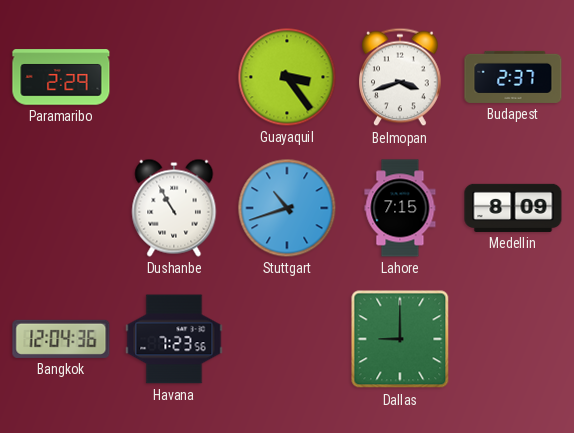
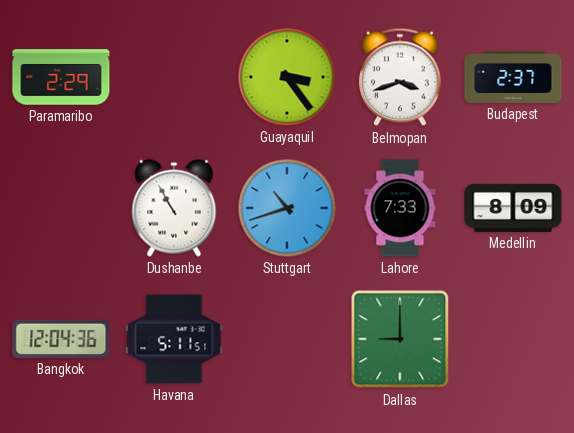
Lahore: 7:15 -> 7:33
Havana: 7:23 -> 5:11
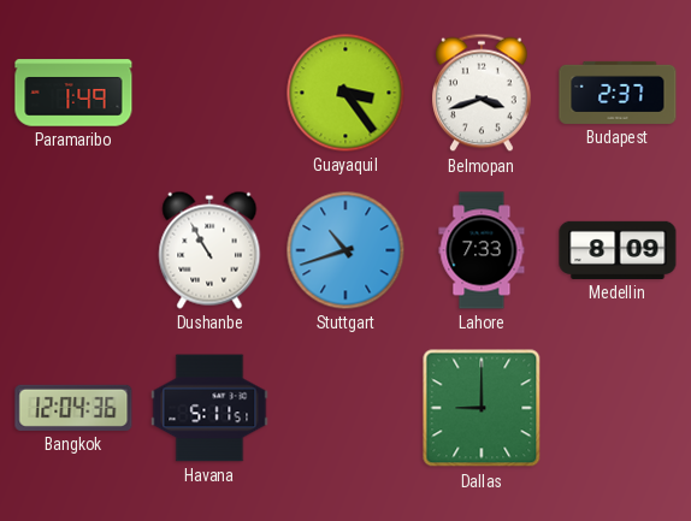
Paramaribo: 2:29 -> 1:49
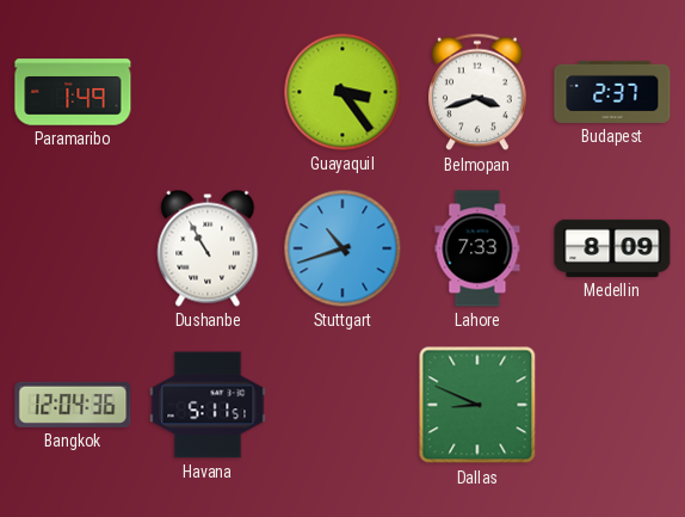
Dallas: 9:00 -> 8:49
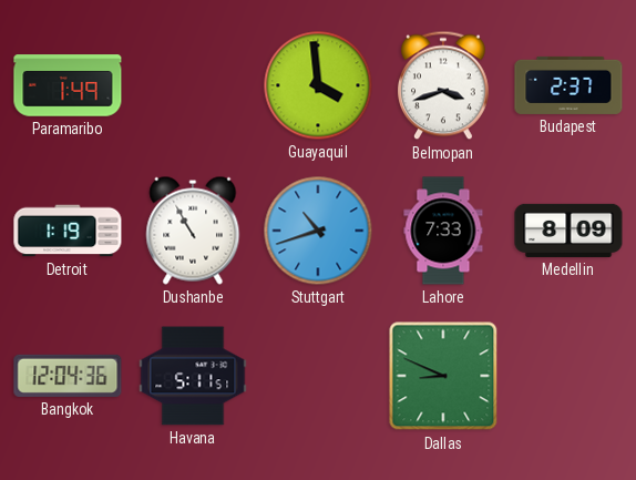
Guayaquil: 3:24 -> 3:59
Detroit: none -> 1:19
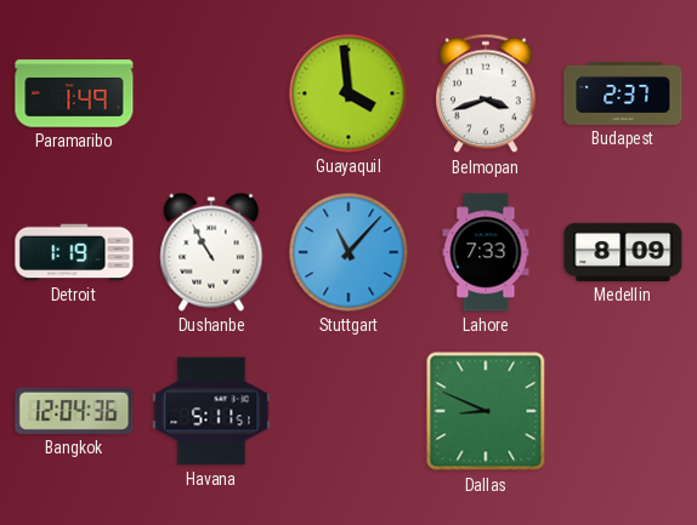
Stuttgart: 10:42 -> 11:07
